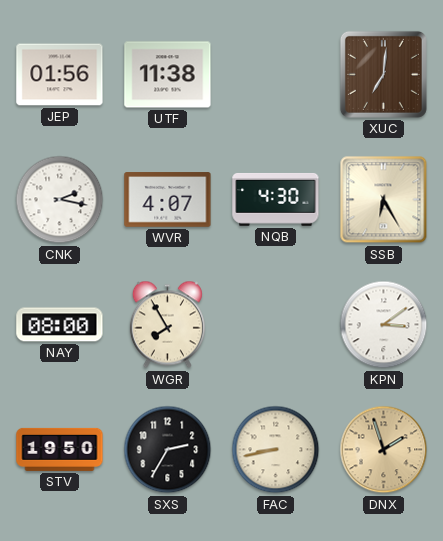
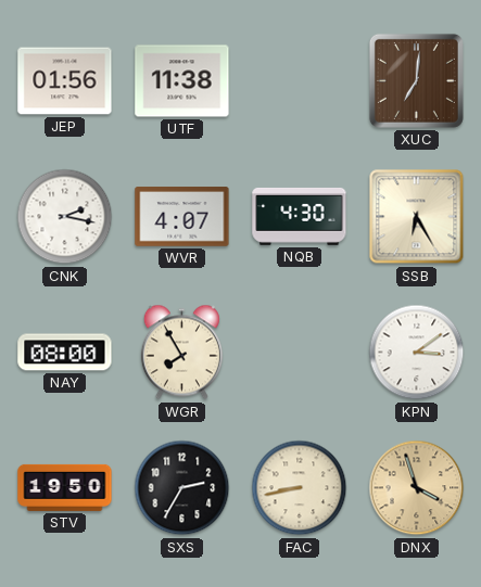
DNX: 1:57 -> 3:57
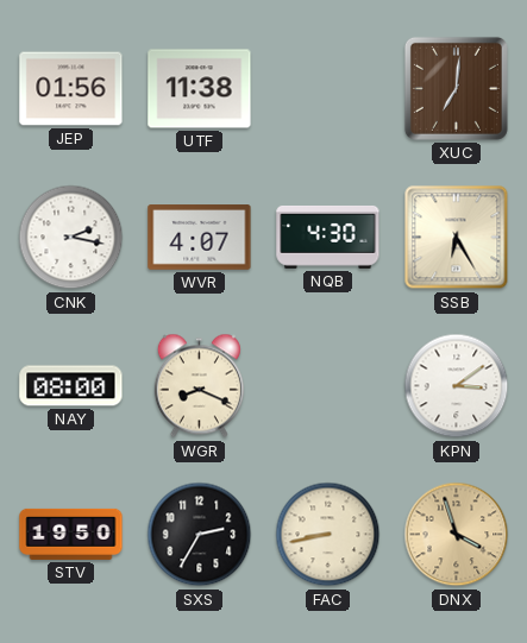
WGR: 7:55 -> 8:19
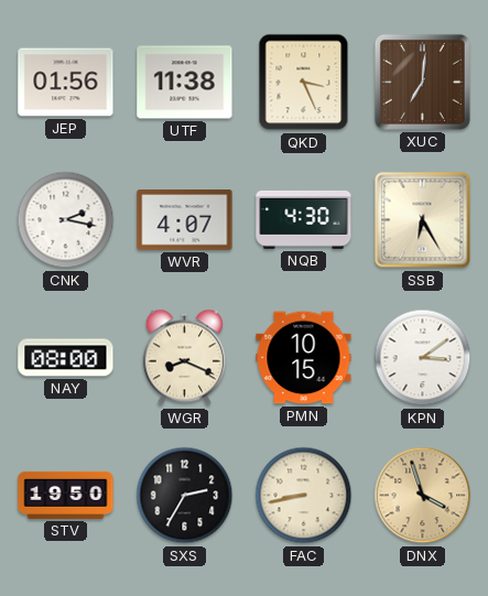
QKD: none -> 3:26
PMN: none -> 10:15
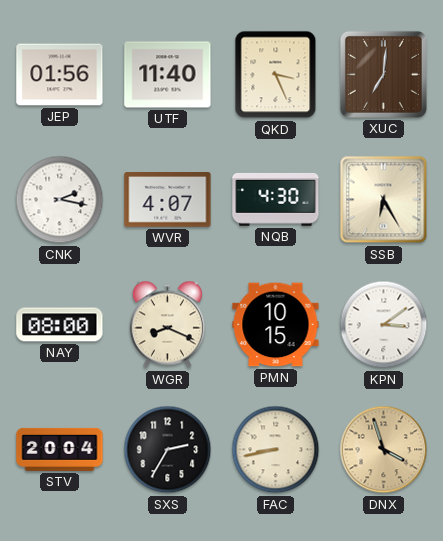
UTF: 11:38 -> 11:40
STV: 19:50 -> 20:04
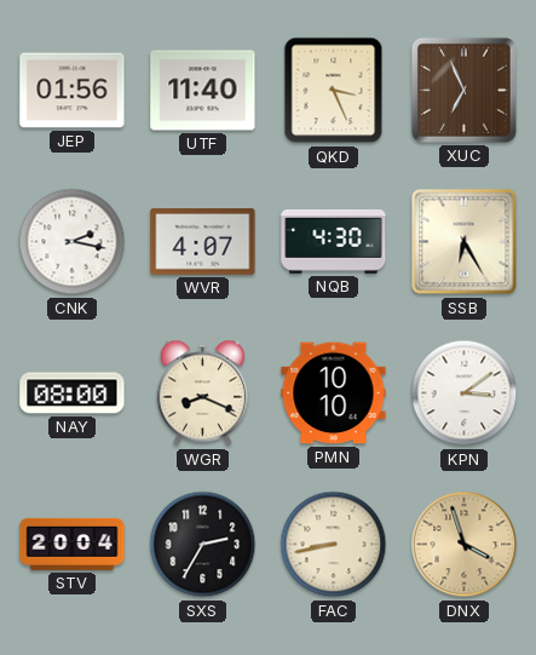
XUC: 7:01 -> 6:56
PMN: 10:15 -> 10:10
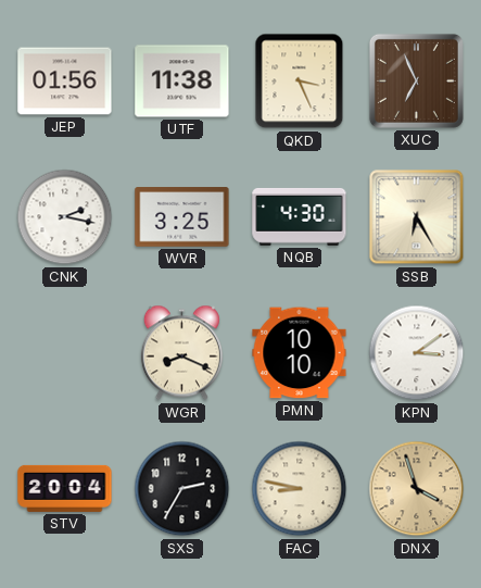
UTF: 11:40 -> 11:38
WVR: 4:07 -> 3:25
NAY: 08:00 -> none
FAC: 8:43 -> 8:47
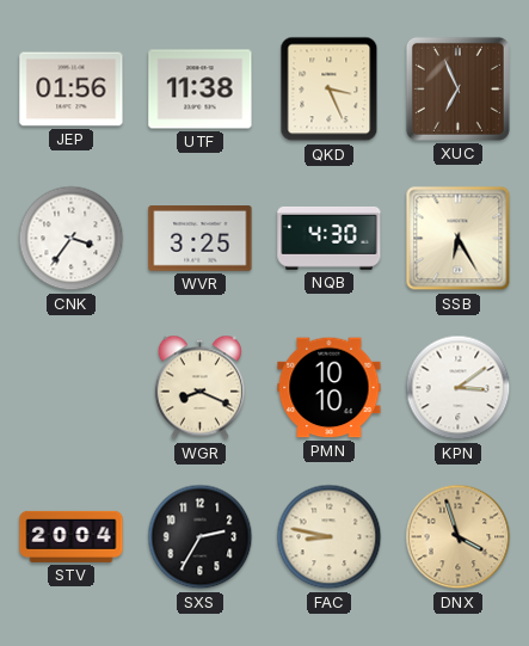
CNK: 2:17 -> 3:36
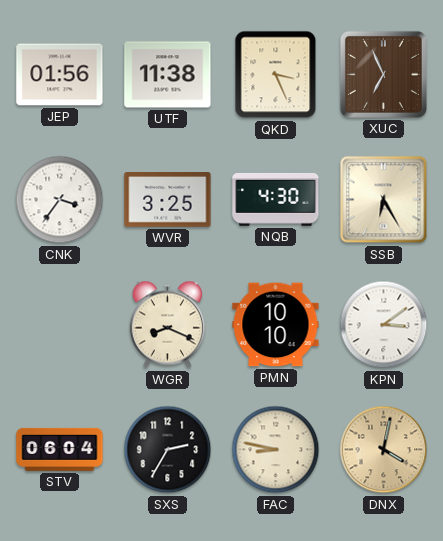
STV: 20:04 -> 06:04
DNX: 3:57 -> 4:02
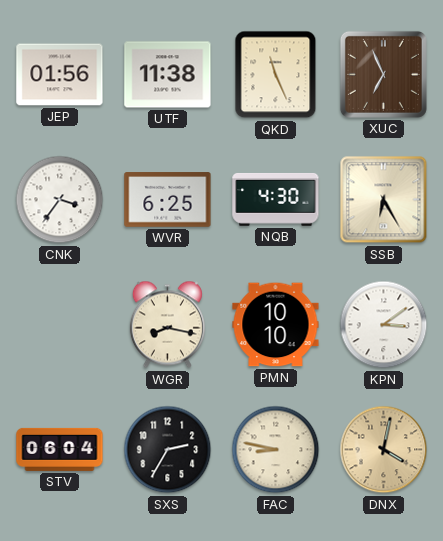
QKD: 3:26 -> 11:26
WVR: 3:25 -> 6:25
WGR: 8:19 -> 8:17
